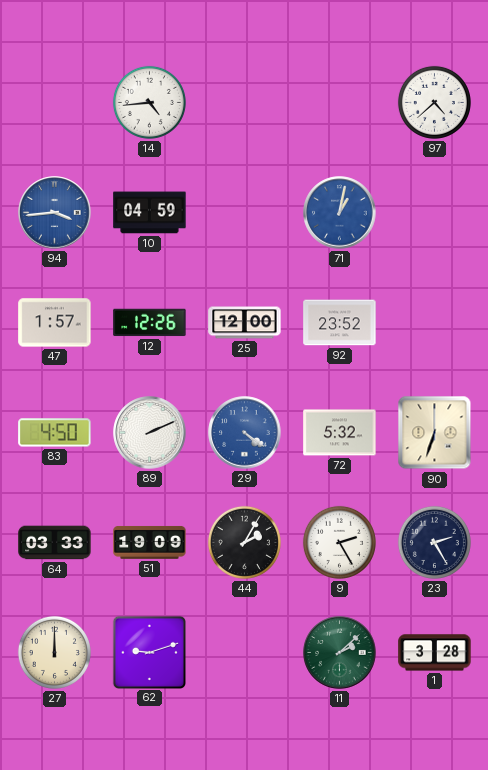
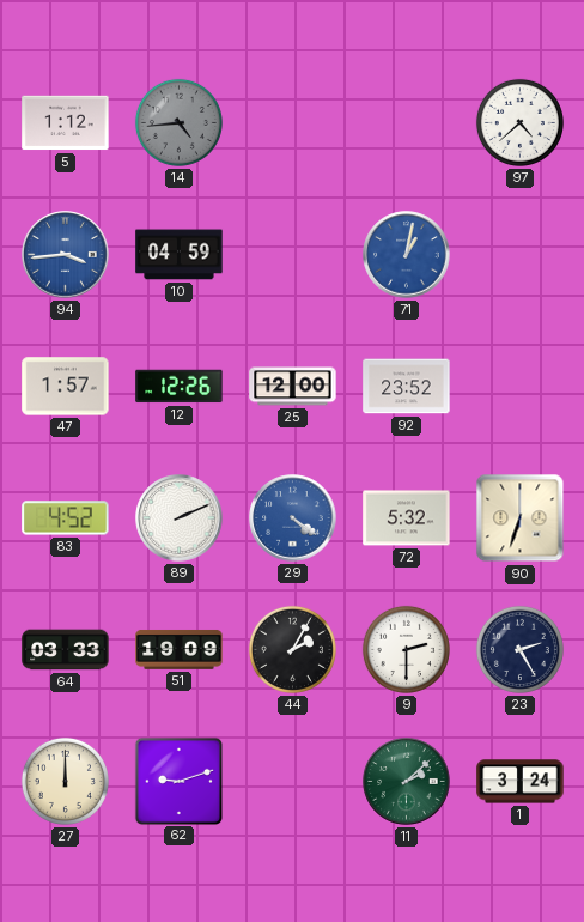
5: none -> 1:12
14 dial: white -> grey
83: 4:50 -> 4:52
9: 2:25 -> 2:30
1: 3:28 -> 3:24
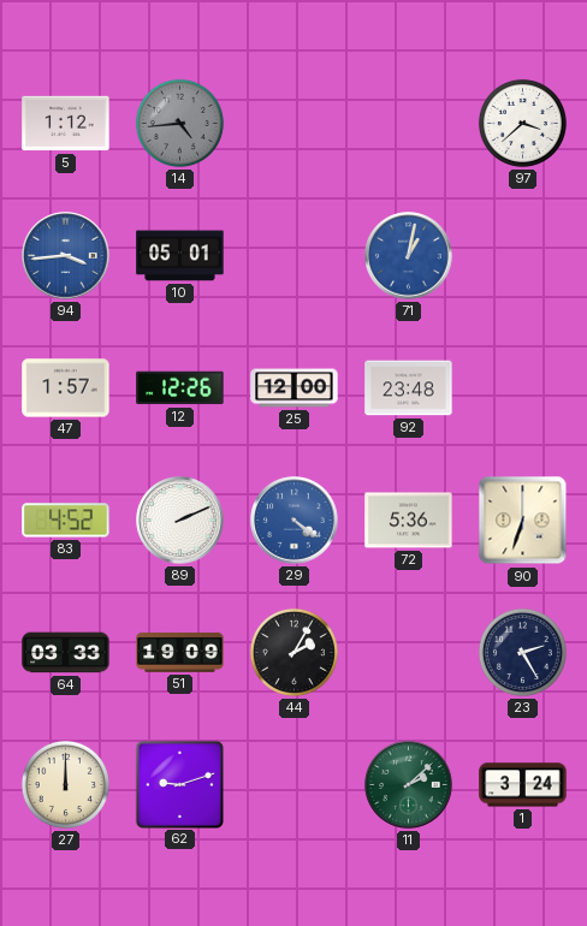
97: 4:38 -> 3:38
10: 04:59 -> 05:01
92: 23:52 -> 23:48
72: 5:32 -> 5:36
9: 2:30 -> none
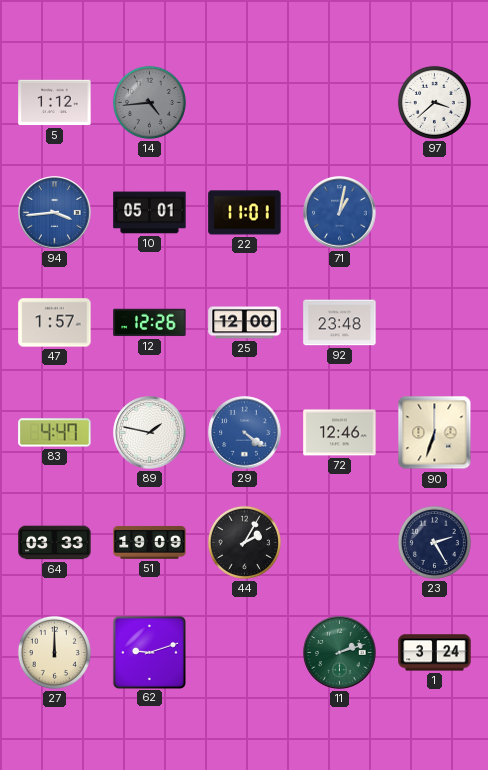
22: none -> 11:01
83: 4:52 -> 4:47
89: 2:11 -> 1:47
72: 5:36 -> 12:46
11: 2:08 -> 2:12
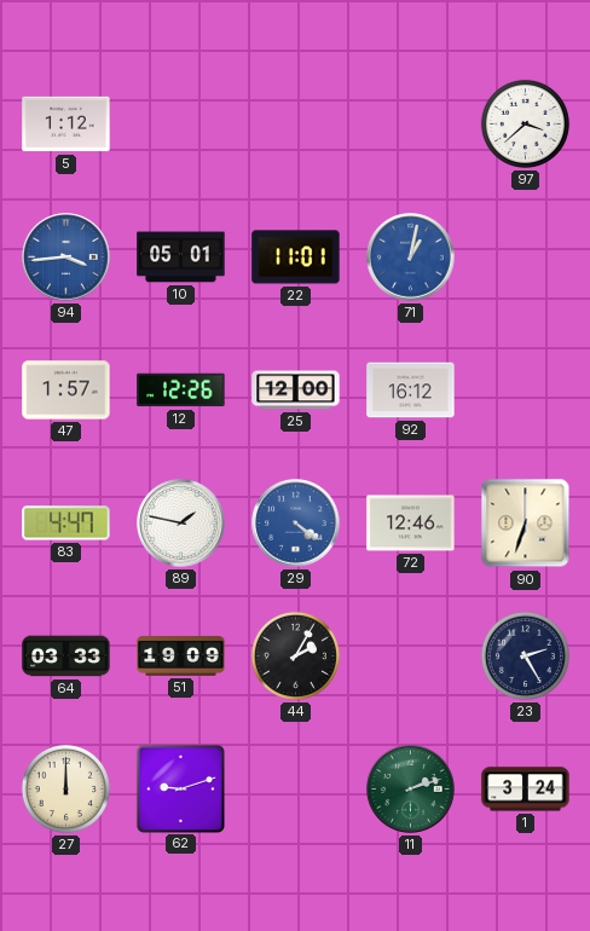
14: 4:44 -> none
92: 23:48 -> 16:12
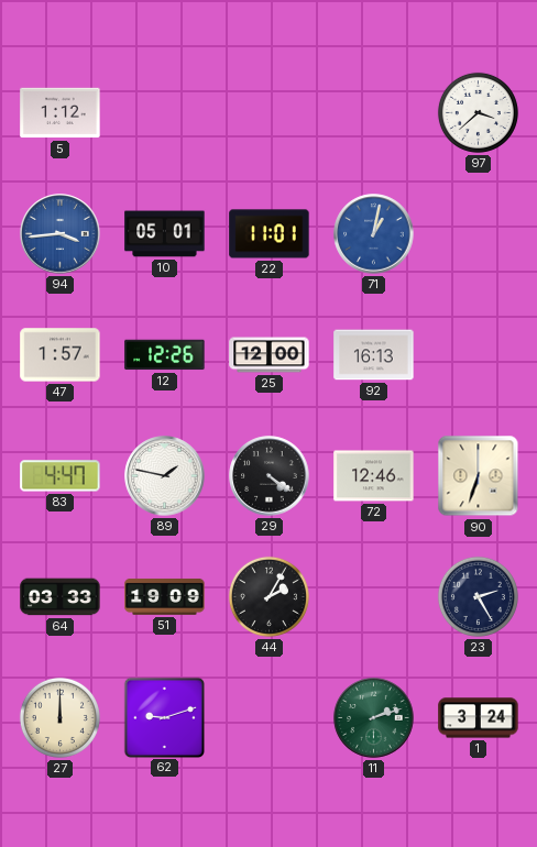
92: 16:12 -> 16:13
29 dial: blue -> black
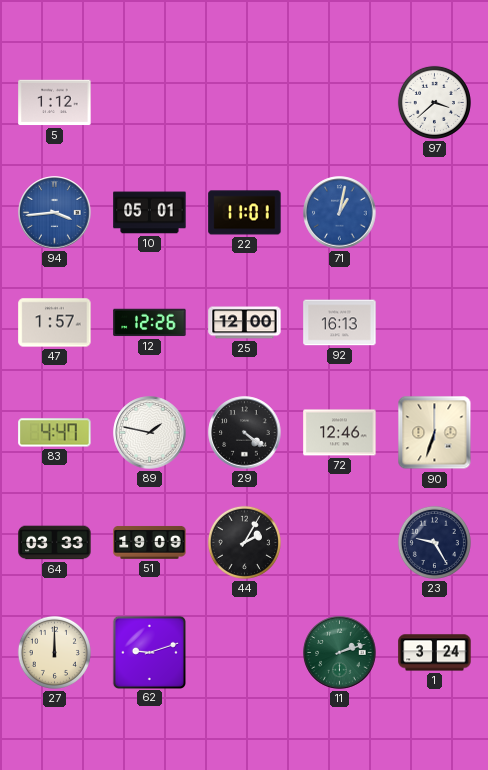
23: 2:25 -> 9:25
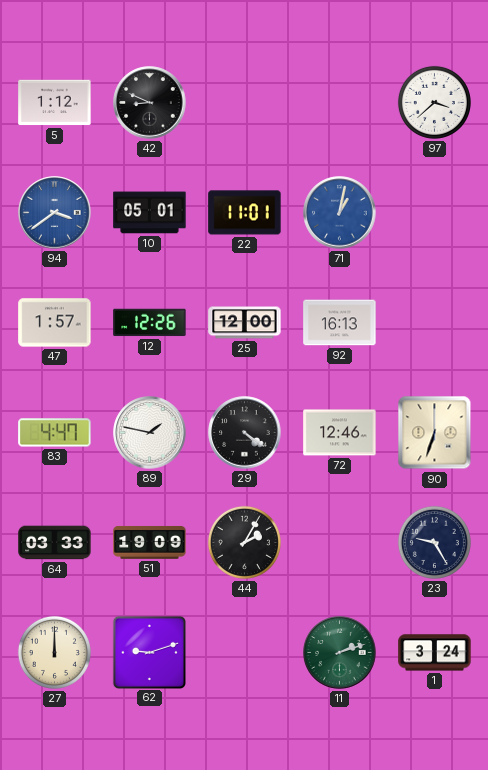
42: none -> 8:49
94: 3:44 -> 3:39
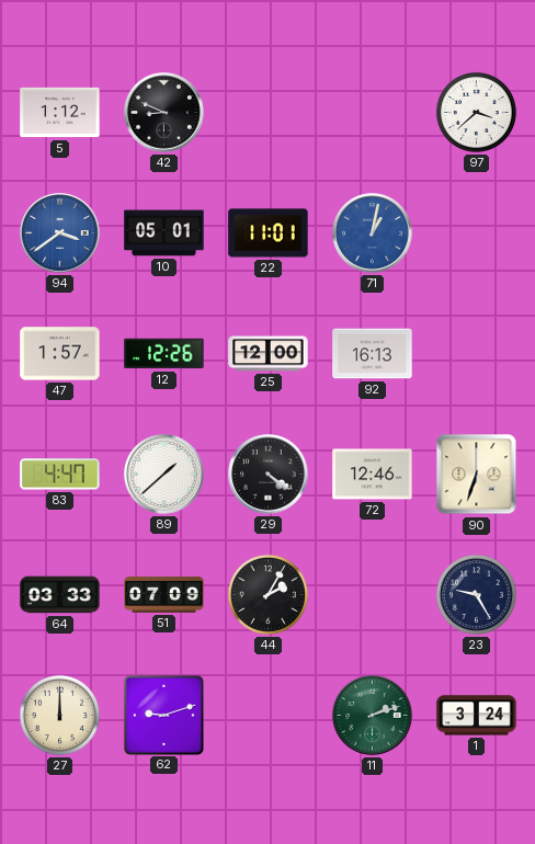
89: 1:47 -> 1:38
51: 19:09 -> 07:09
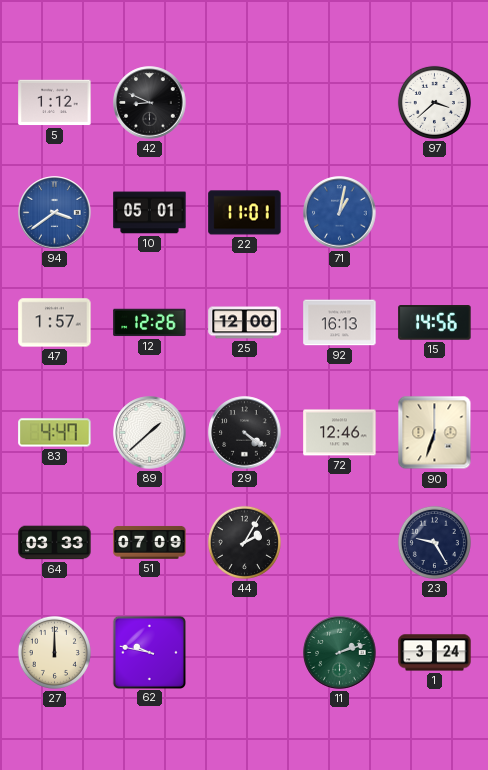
15: none -> 14:56
62: 9:12 -> 9:47
